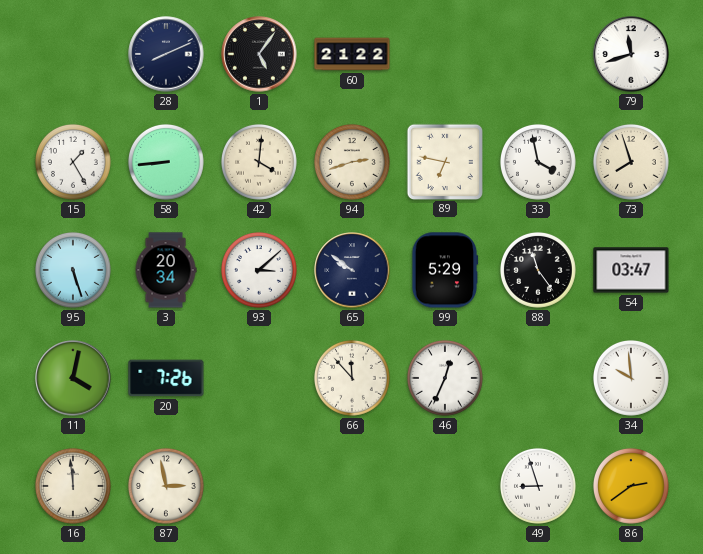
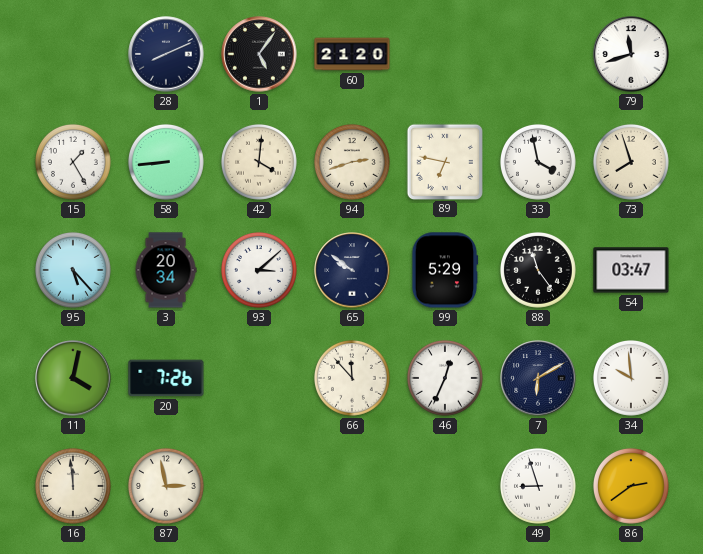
60: 21:22 -> 21:20
95: 5:27 -> 5:23
7: none -> 6:10
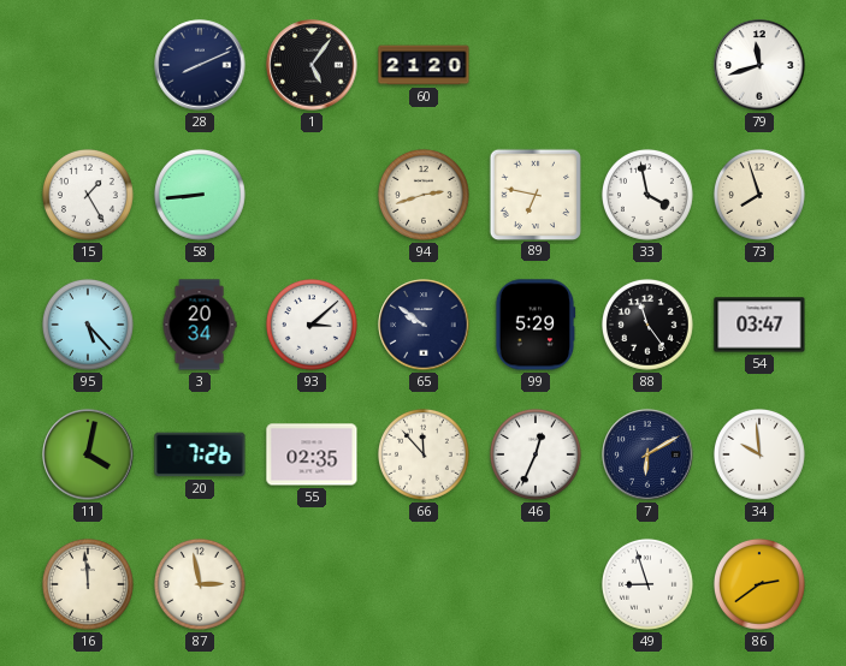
42: 4:01 -> none
55: none -> 02:35
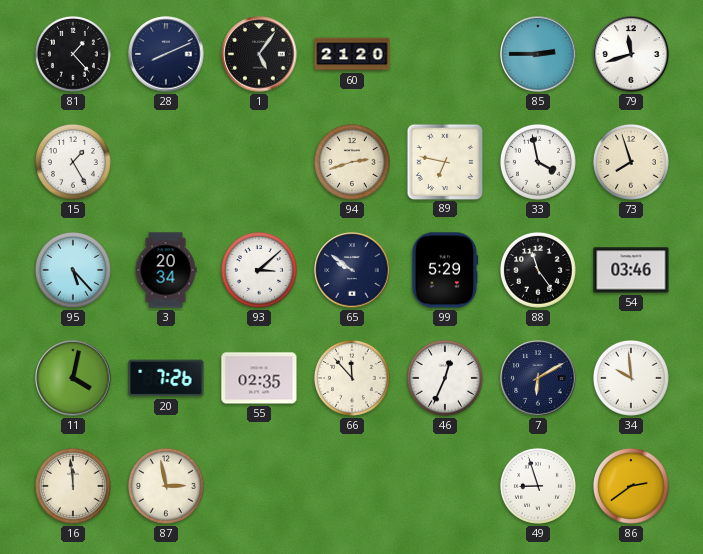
81: none -> 1:23
85: none -> 2:45
58: 8:44 -> none
54: 03:47 -> 03:46
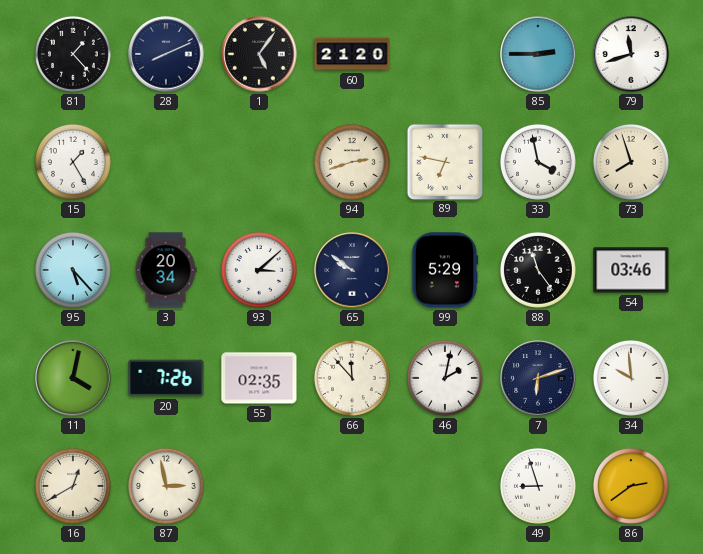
46: 12:34 -> 2:02
7: 6:10 -> 6:12
16: 11:59 -> 12:40
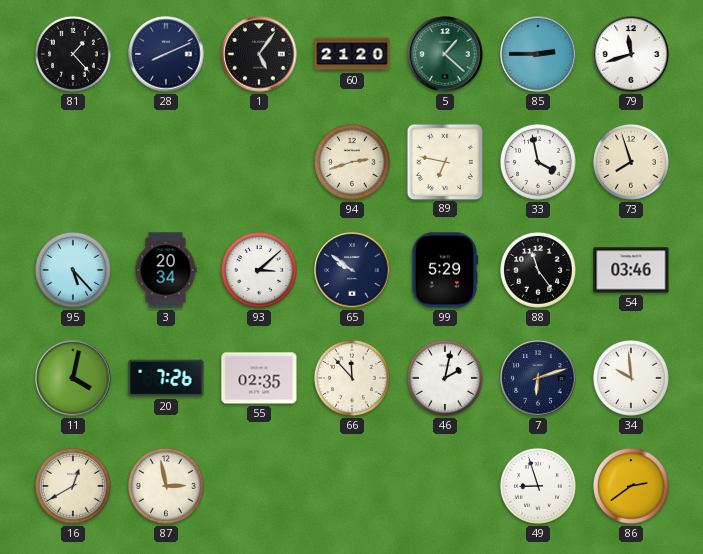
5: none -> 1:22
15: 1:25 -> none
